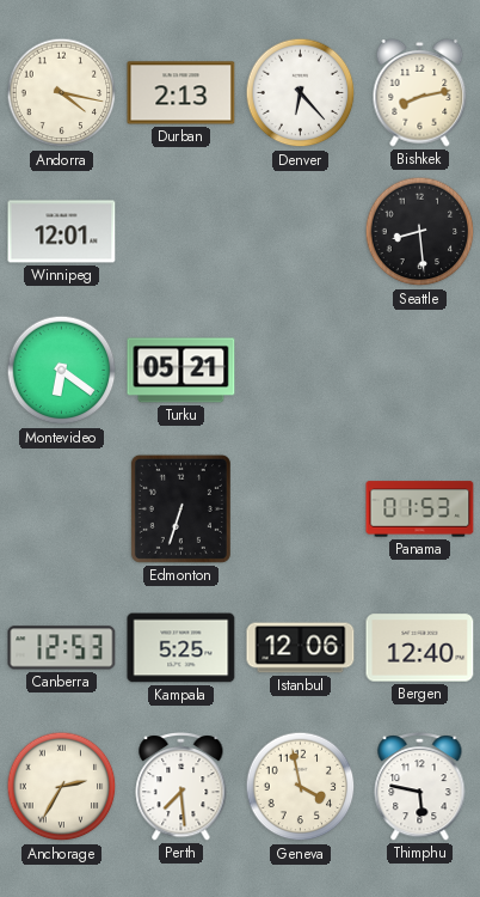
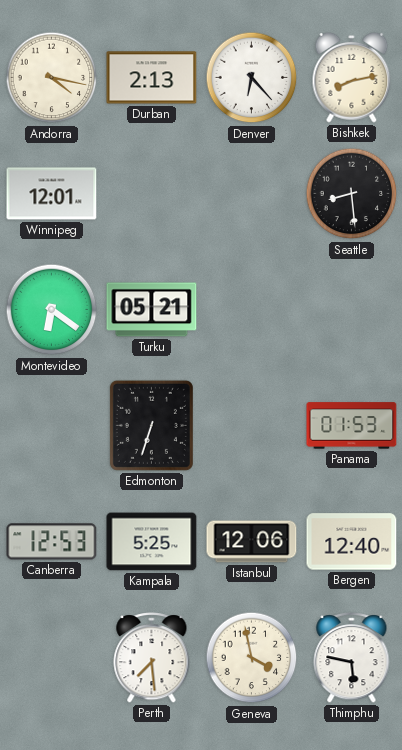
Anchorage: 2:35 -> none
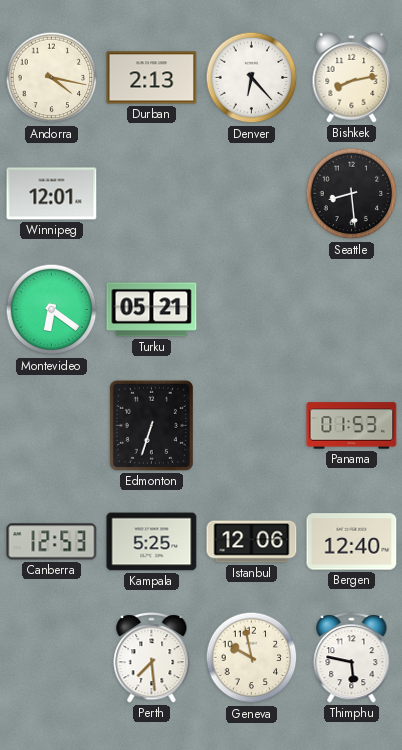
Geneva: 3:58 -> 9:58
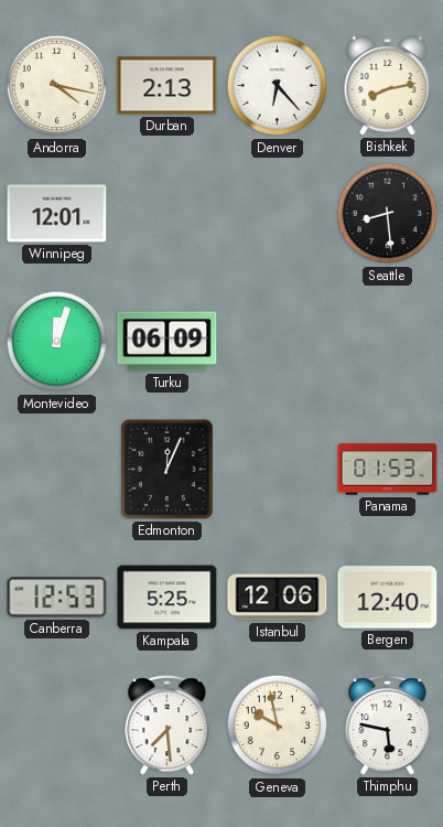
Montevideo: 6:21 -> 12:03
Turku: 05:21 -> 06:09
Edmonton: 6:33 -> 12:04
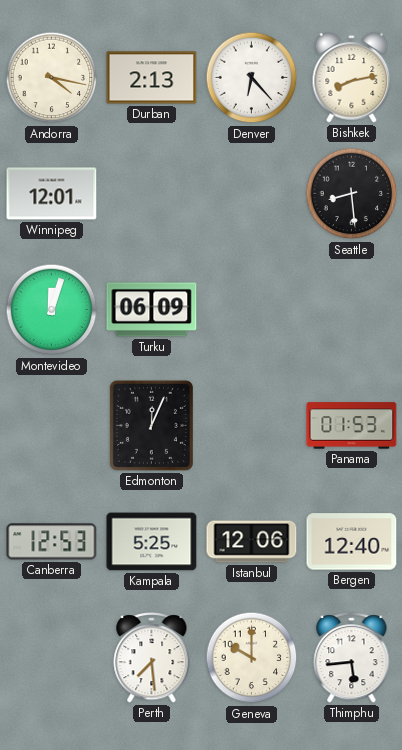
Geneva: 9:58 -> 10:00
Thimphu: 5:47 -> 5:44
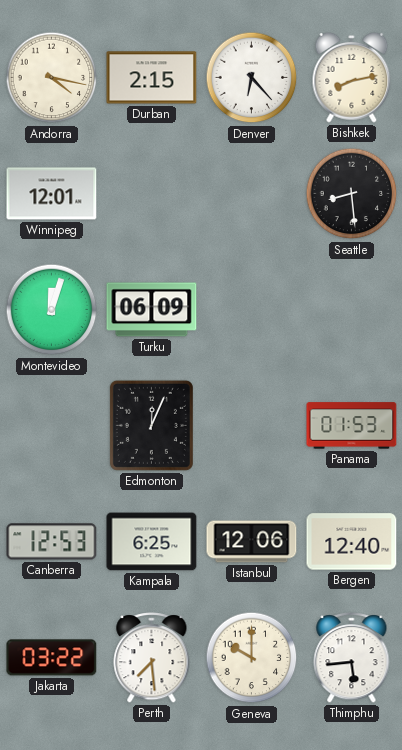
Durban: 2:13 -> 2:15
Kampala: 5:25 -> 6:25
Jakarta: none -> 03:22
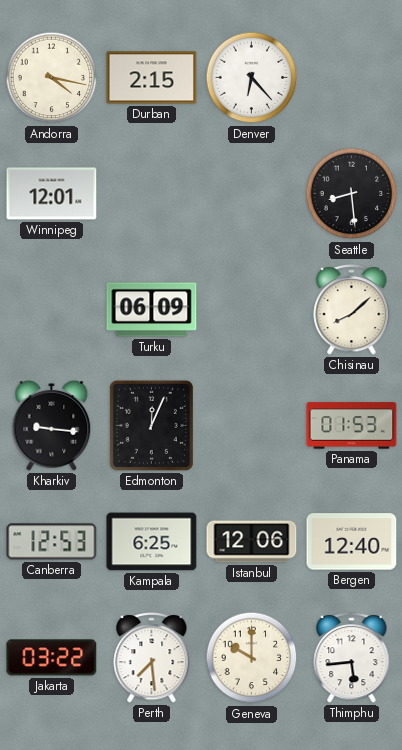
Bishkek: 8:13 -> none
Montevideo: 12:03 -> none
Chisinau: none -> 8:08
Kharkiv: none -> 9:16
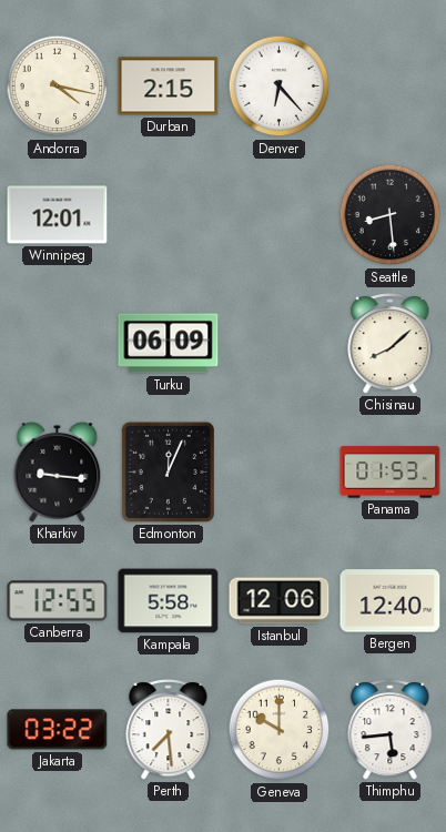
Canberra: 12:53 -> 12:55
Kampala: 6:25 -> 5:58
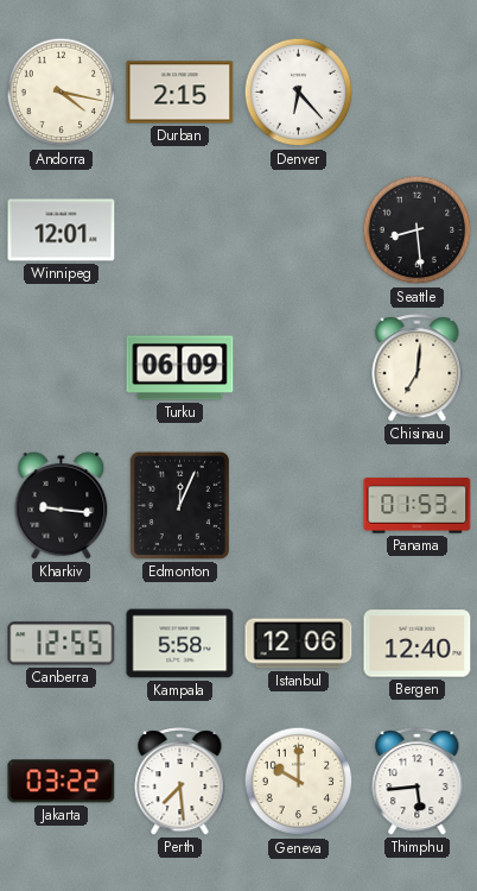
Chisinau: 8:08 -> 7:01
